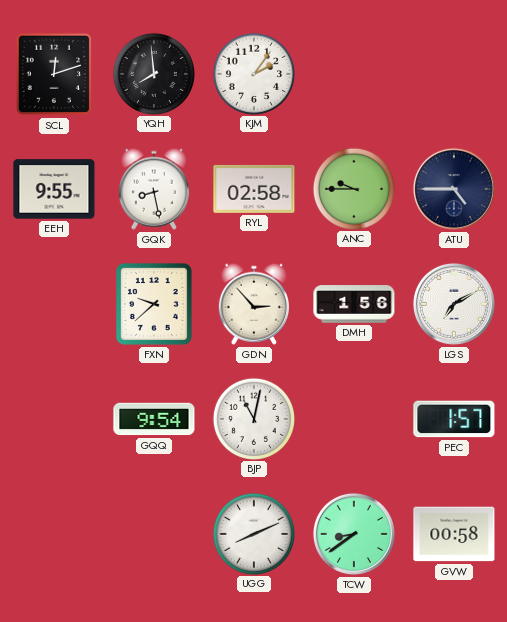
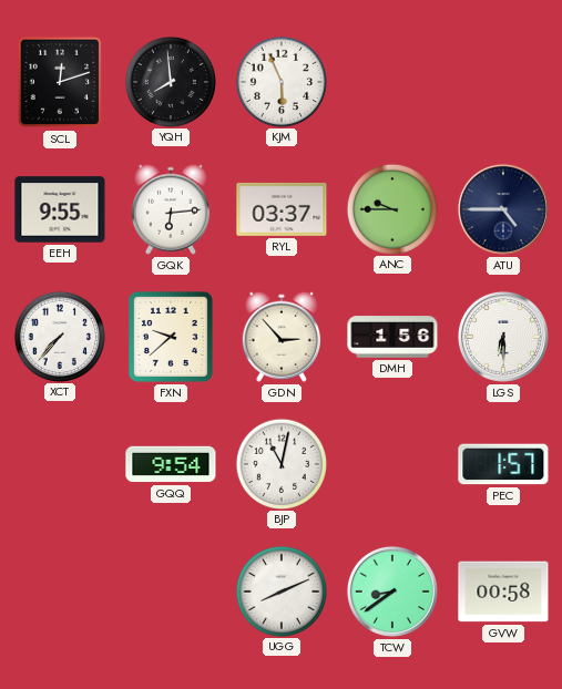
KJM: 2:06 -> 5:56
GQK: 8:28 -> 6:14
RYL: 02:58 -> 03:37
XCT: none -> 7:37
LGS: 7:10 -> 6:30
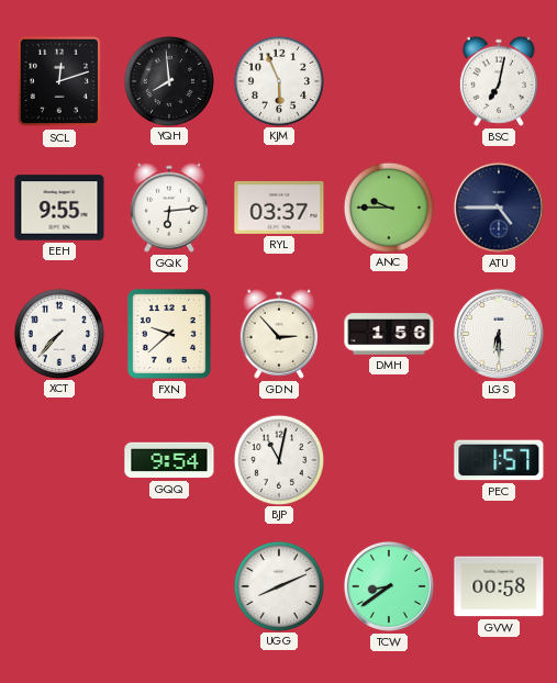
BSC: none -> 7:02
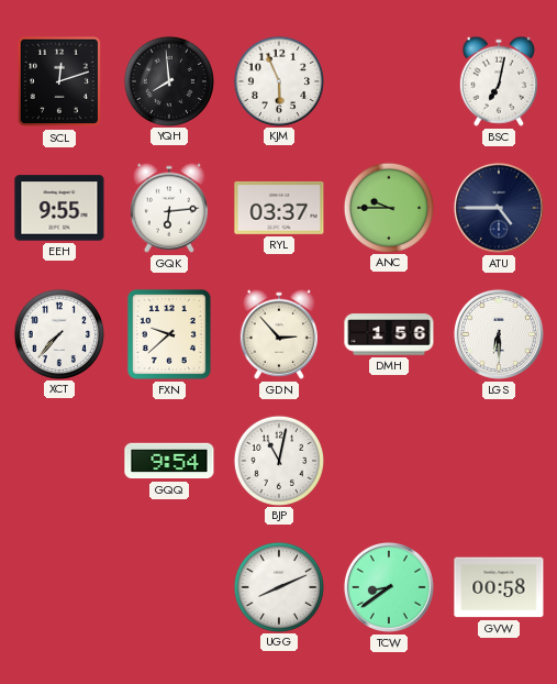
PEC: 1:57 -> none
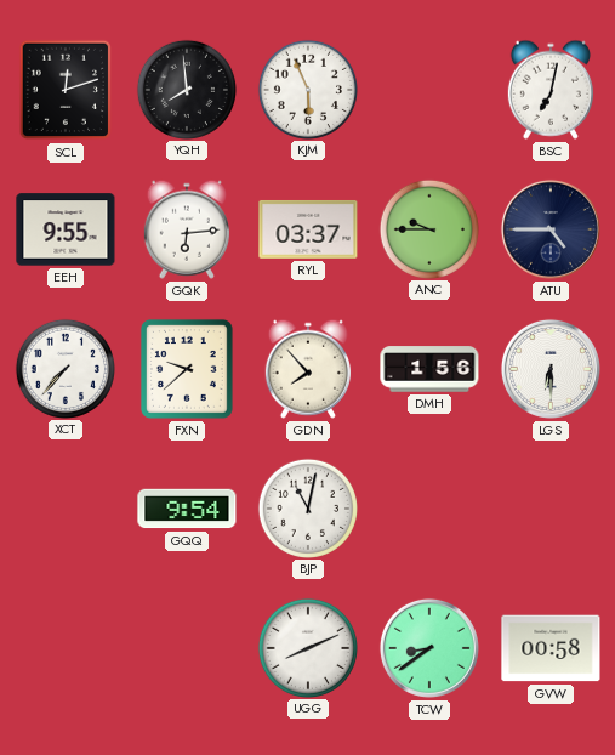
GDN: 2:53 -> 7:53
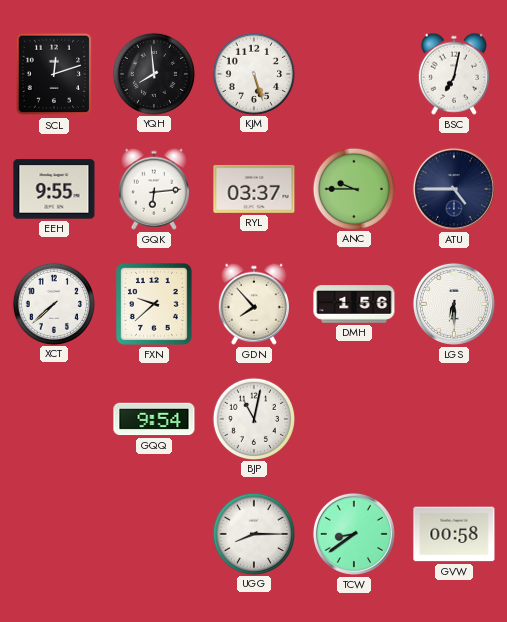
KJM: 5:56 -> 5:27
XCT: 7:37 -> 7:38
UGG: 8:11 -> 8:15
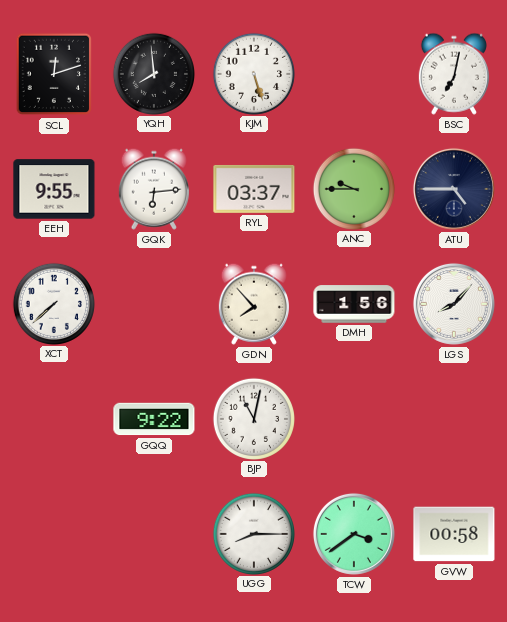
FXN: 9:38 -> none
LGS: 6:30 -> 8:07
GQQ: 9:54 -> 9:22
TCW: 8:39 -> 3:39
